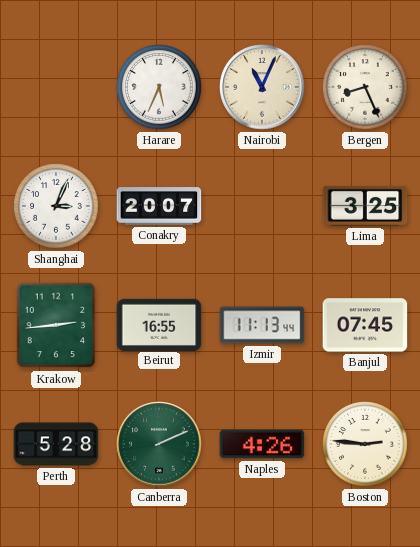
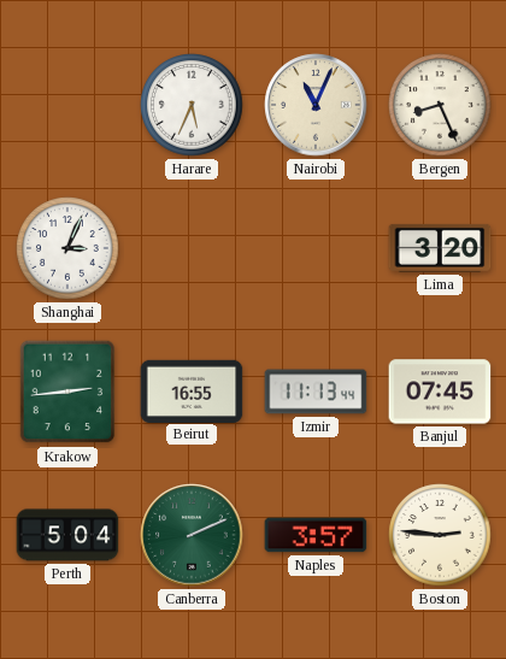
Conakry: 20:07 -> none
Lima: 3:25 -> 3:20
Perth: 5:28 -> 5:04
Naples: 4:26 -> 3:57
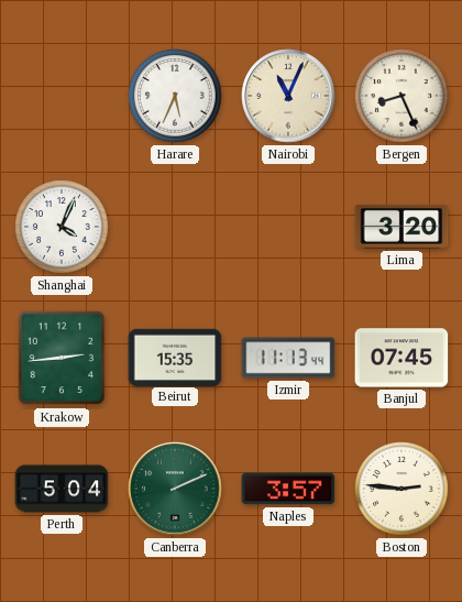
Shanghai: 3:04 -> 4:04
Beirut: 16:55 -> 15:35
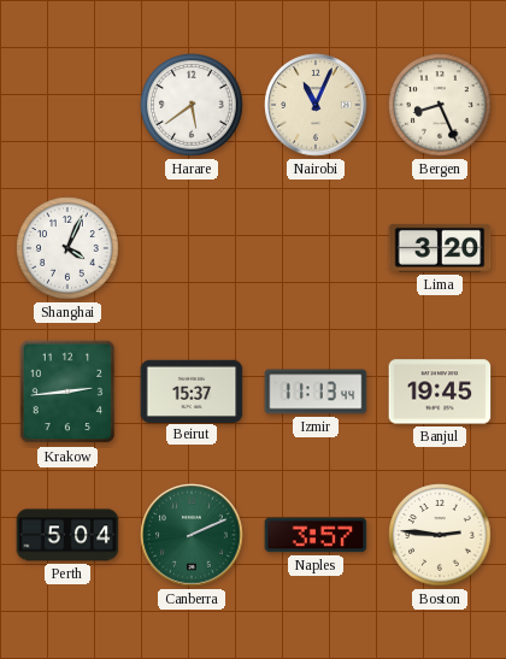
Harare: 5:34 -> 5:39
Beirut: 15:35 -> 15:37
Banjul: 07:45 -> 19:45
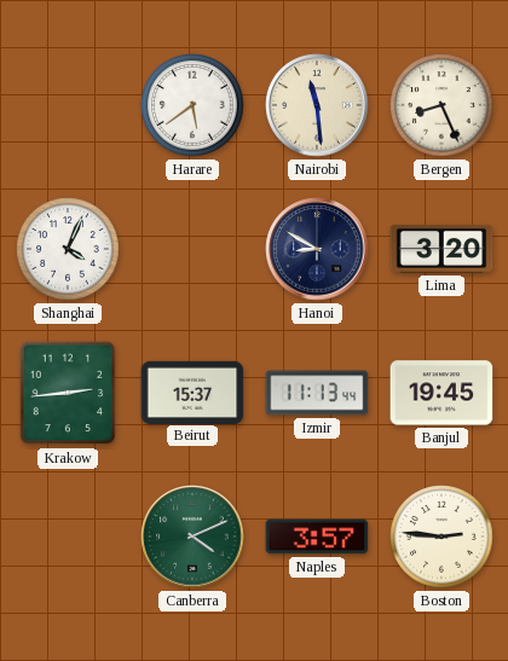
Nairobi: 11:04 -> 11:29
Hanoi: none -> 8:50
Perth: 5:04 -> none
Canberra: 2:11 -> 4:11
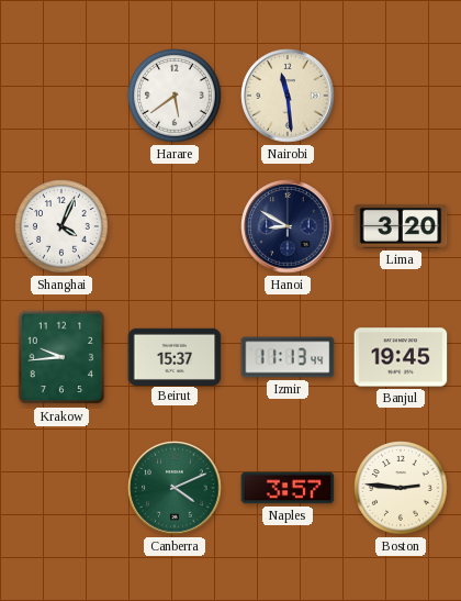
Bergen: 8:26 -> none
Krakow: 2:44 -> 9:44
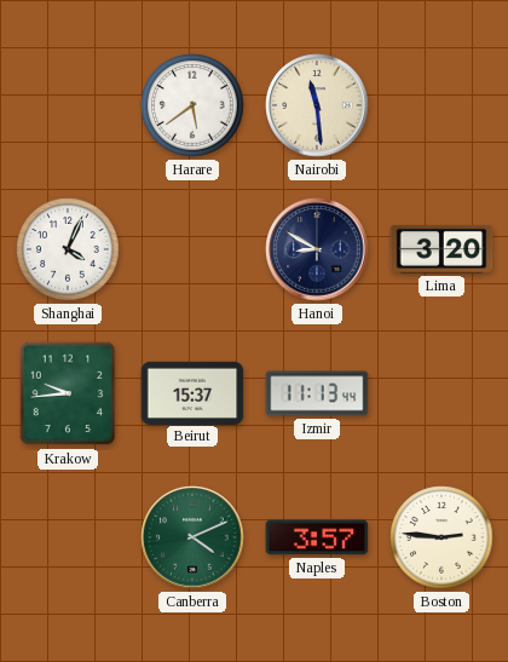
Banjul: 19:45 -> none
